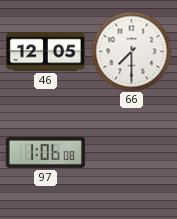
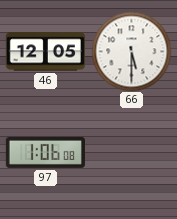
66: 7:30 -> 5:30
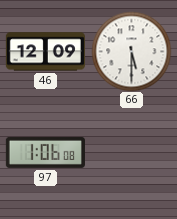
46: 12:05 -> 12:09
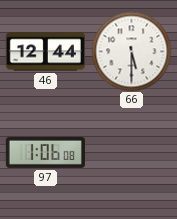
46: 12:09 -> 12:44
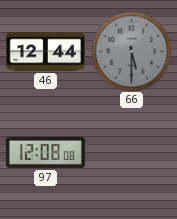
66 dial: white -> grey
97: 1:06 -> 12:08
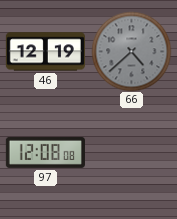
46: 12:44 -> 12:19
66: 5:30 -> 4:38
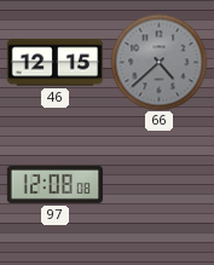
46: 12:19 -> 12:15
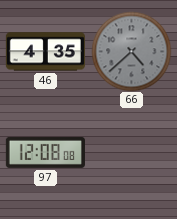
46: 12:15 -> 4:35
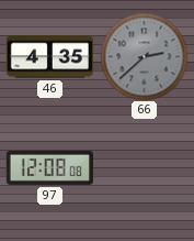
66: 4:38 -> 2:38
